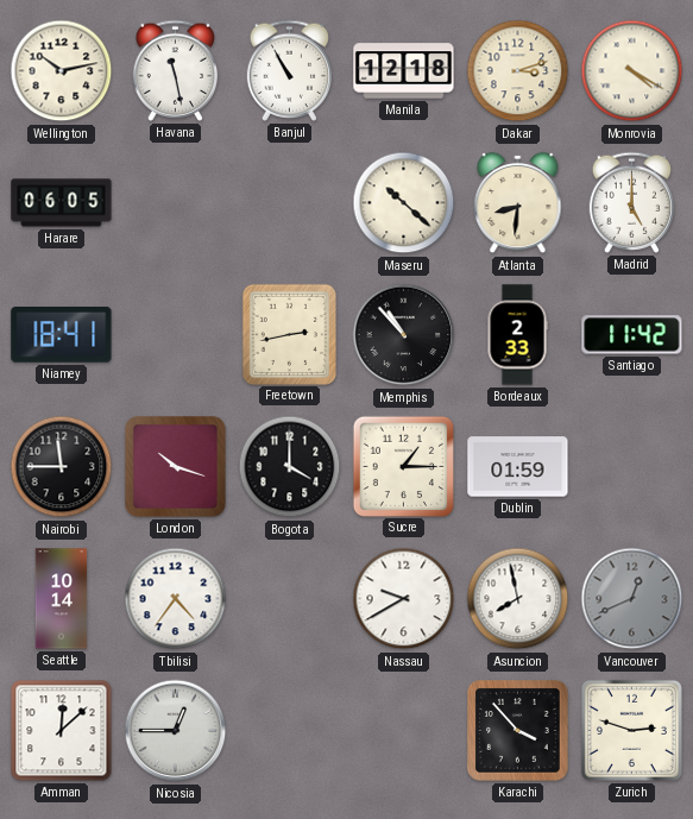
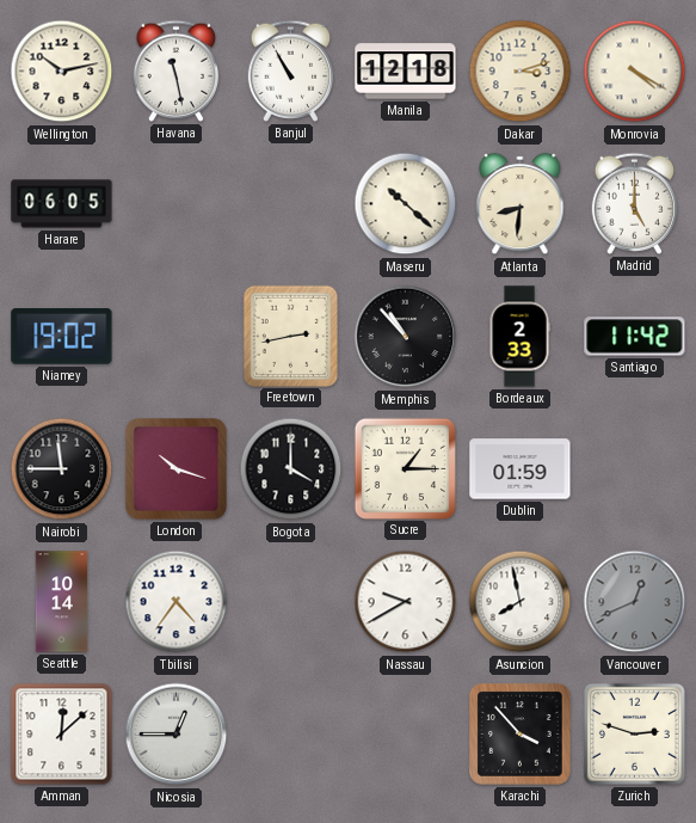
Niamey: 18:41 -> 19:02
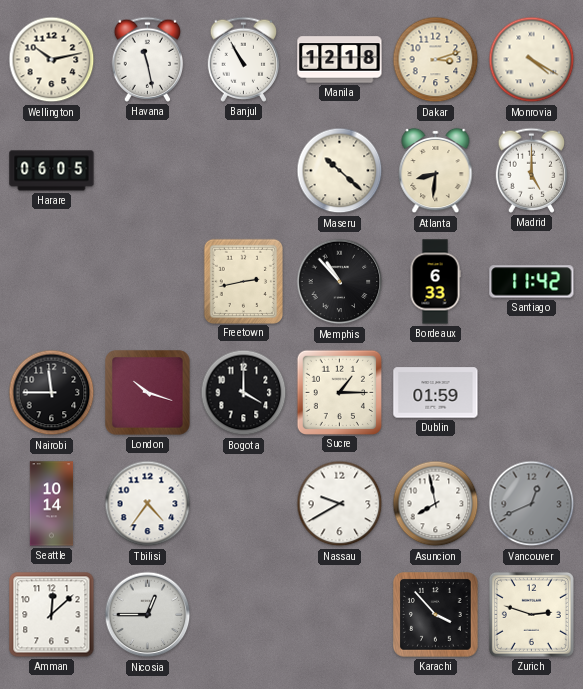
Niamey: 19:02 -> none
Bordeaux: 2:33 -> 6:33
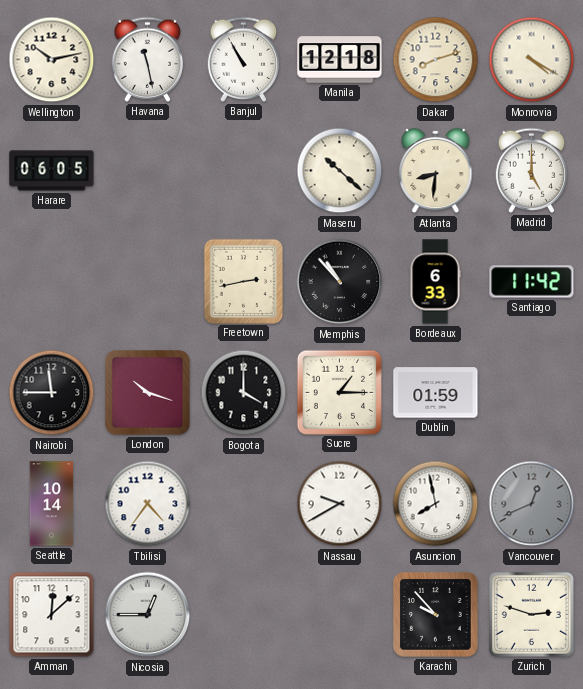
Dakar: 3:12 -> 8:12
Karachi: 3:53 -> 9:53
